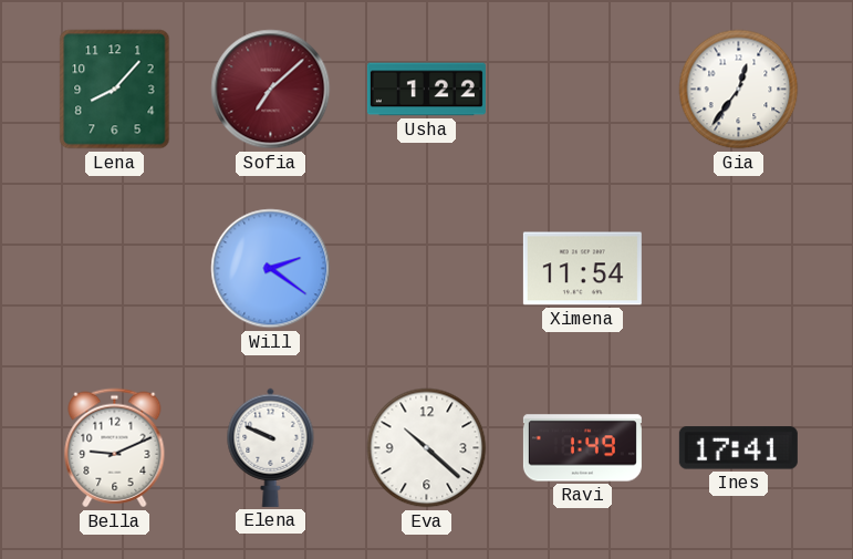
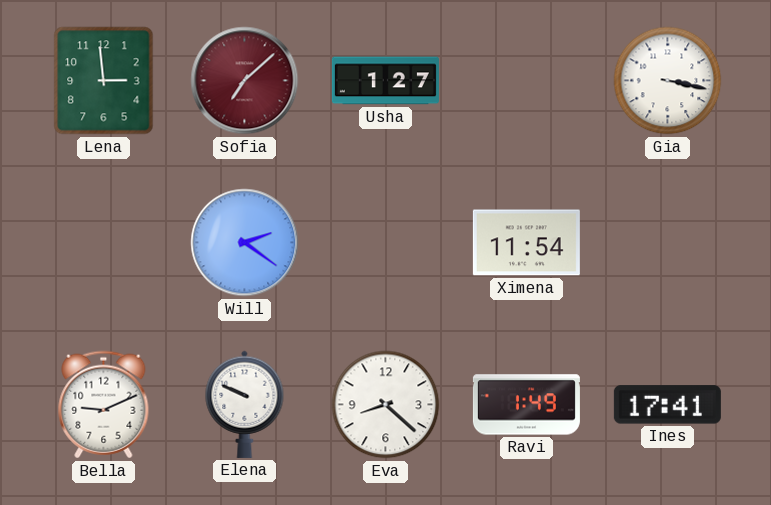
Lena: 8:07 -> 2:59
Usha: 1:22 -> 1:27
Gia: 12:36 -> 3:17
Eva: 10:22 -> 8:22
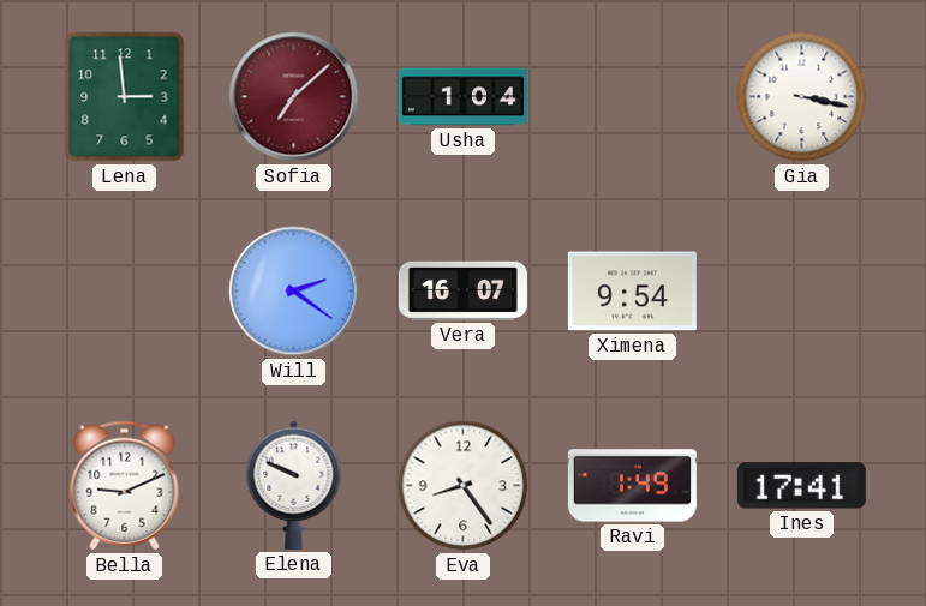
Usha: 1:27 -> 1:04
Vera: none -> 16:07
Ximena: 11:54 -> 9:54
Eva: 8:22 -> 8:24
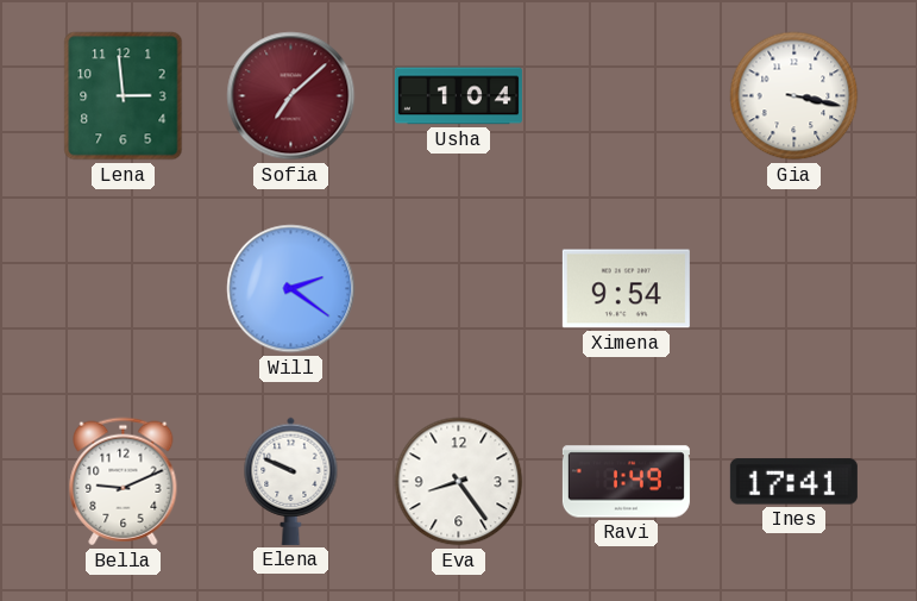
Vera: 16:07 -> none
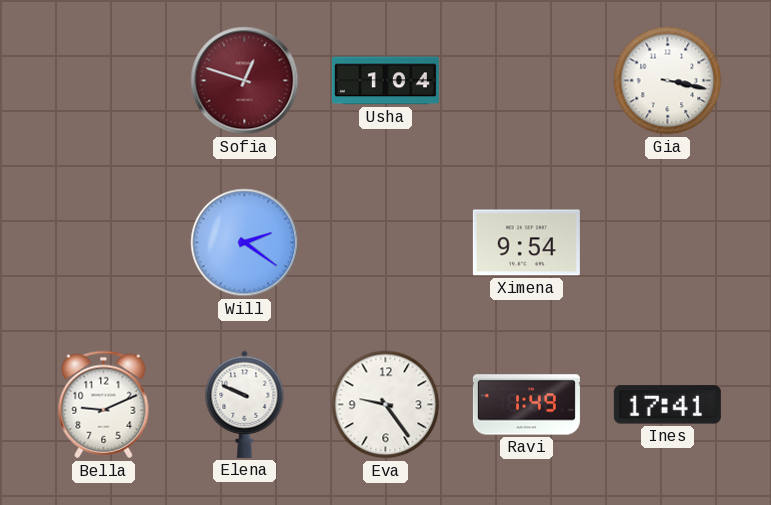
Lena: 2:59 -> none
Sofia: 7:08 -> 12:48
Eva: 8:24 -> 9:24
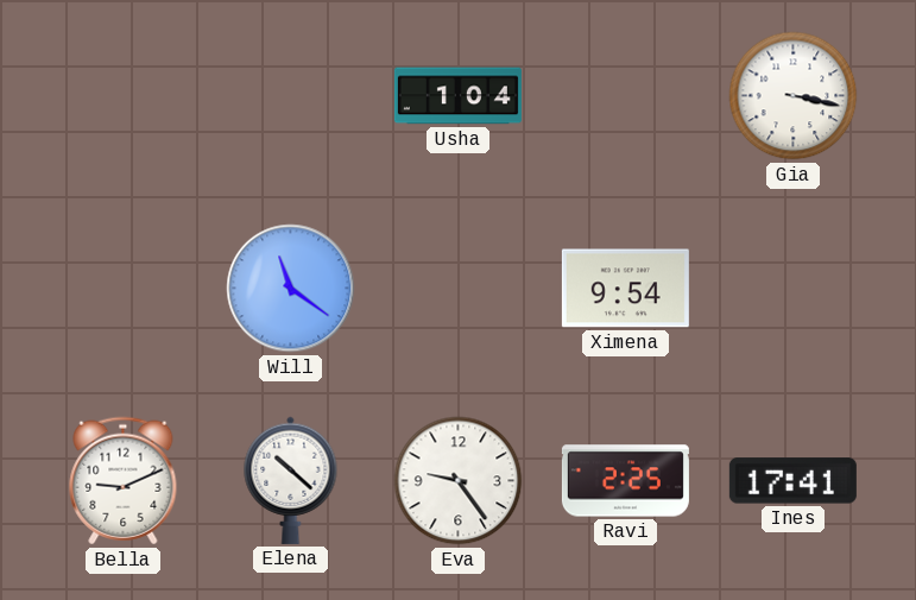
Sofia: 12:48 -> none
Will: 2:21 -> 11:21
Elena: 9:49 -> 10:22
Ravi: 1:49 -> 2:25
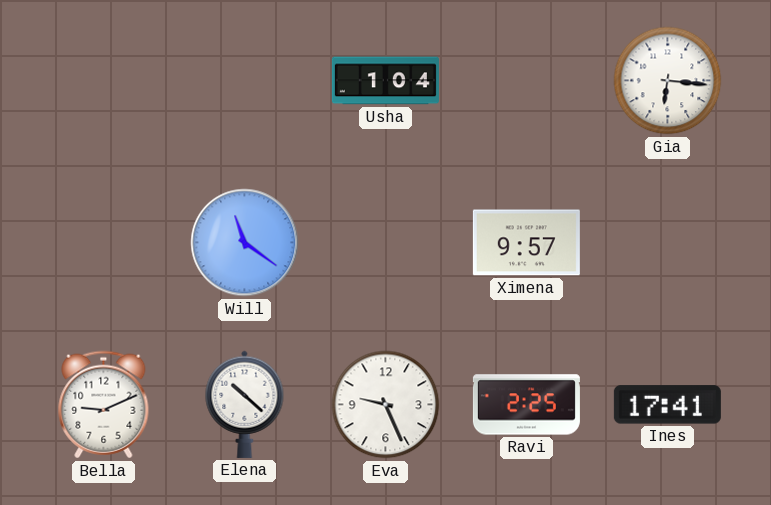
Gia: 3:17 -> 6:16
Ximena: 9:54 -> 9:57
Eva: 9:24 -> 9:26
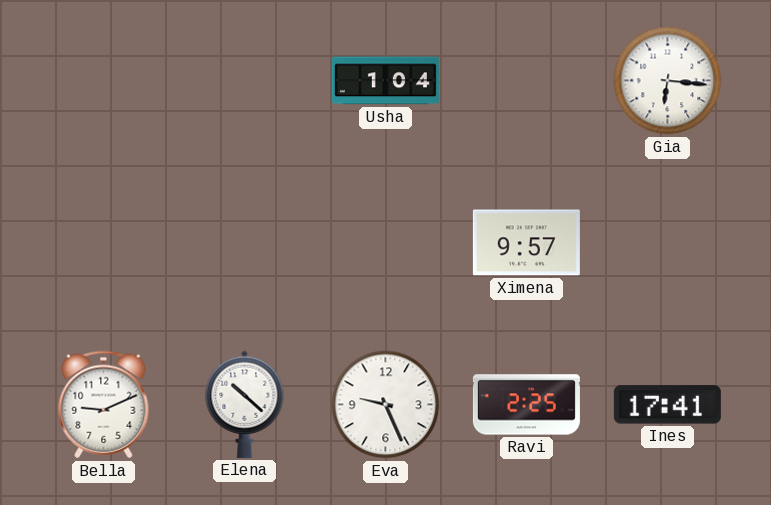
Will: 11:21 -> none
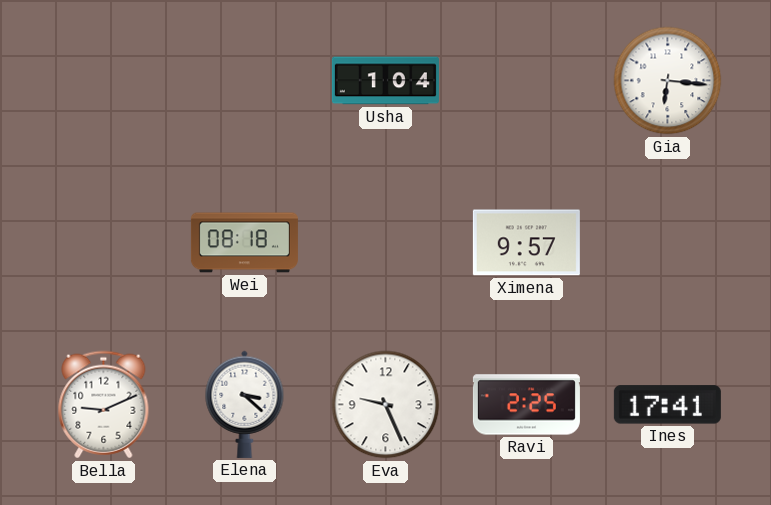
Wei: none -> 08:18
Elena: 10:22 -> 3:22
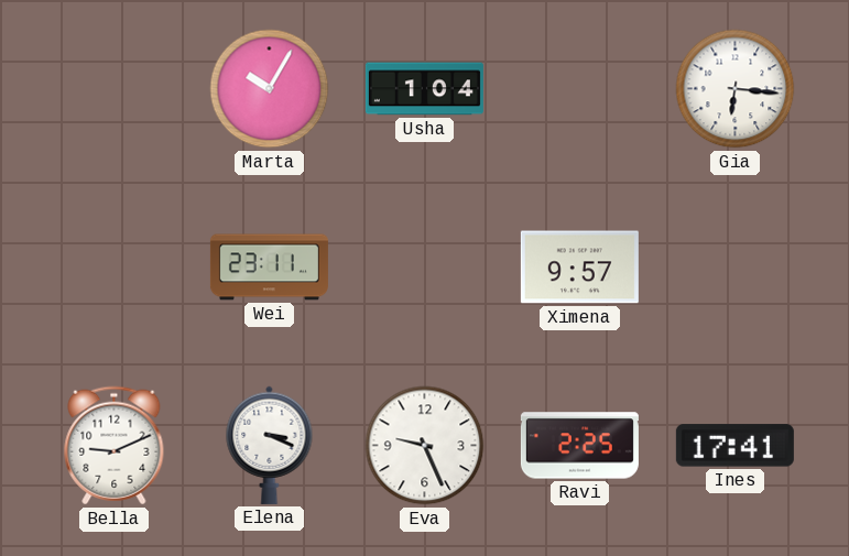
Marta: none -> 10:05
Wei: 08:18 -> 23:11
Elena: 3:22 -> 3:19
